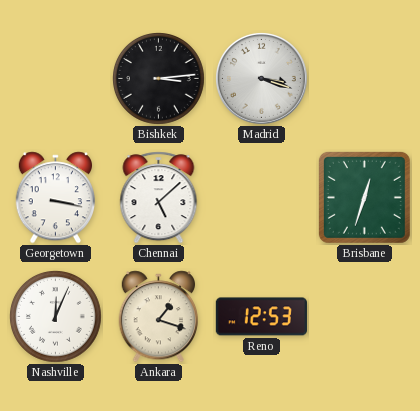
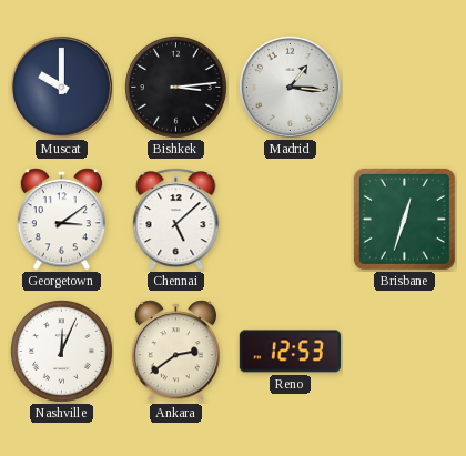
Muscat: none -> 10:00
Madrid: 3:18 -> 1:16
Georgetown: 3:17 -> 3:09
Ankara: 1:18 -> 2:39
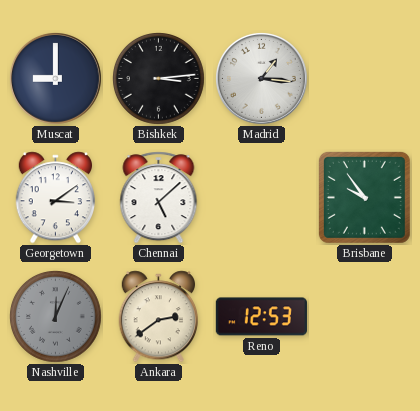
Muscat: 10:00 -> 9:00
Brisbane: 12:33 -> 9:54
Nashville dial: white -> grey
